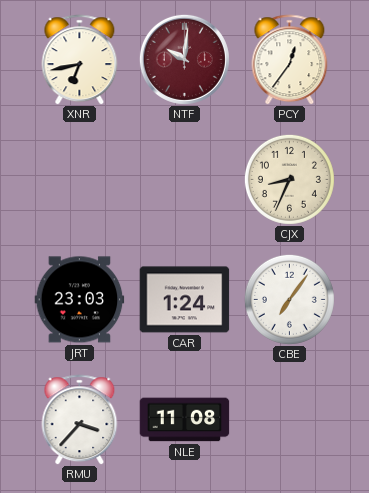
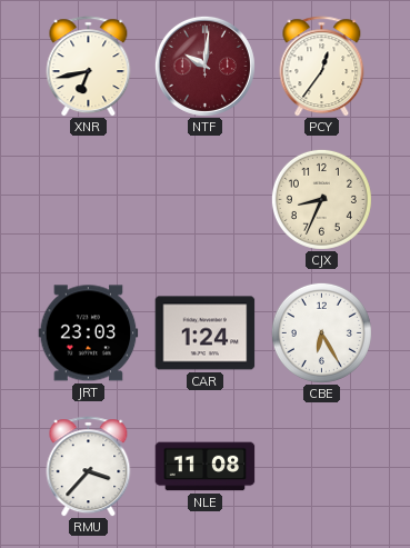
CBE: 7:06 -> 6:25
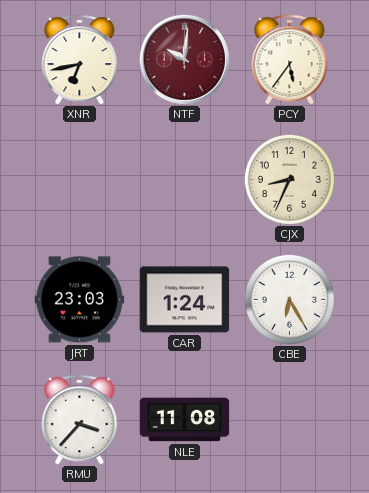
PCY: 12:36 -> 5:36
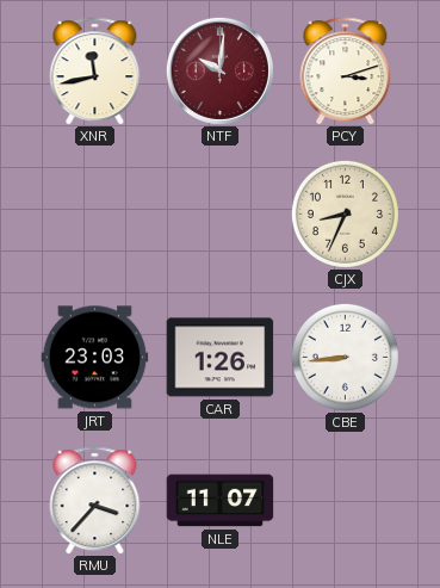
XNR: 6:43 -> 11:43
PCY: 5:36 -> 3:12
CAR: 1:24 -> 1:26
CBE: 6:25 -> 8:44
NLE: 11:08 -> 11:07
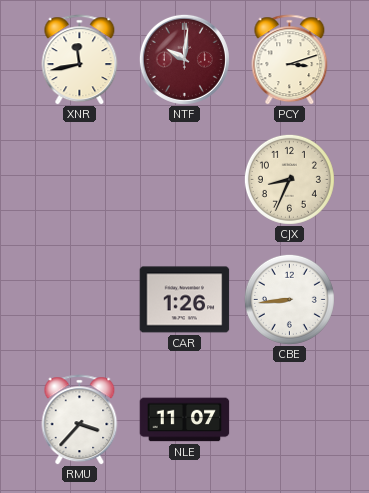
JRT: 23:03 -> none
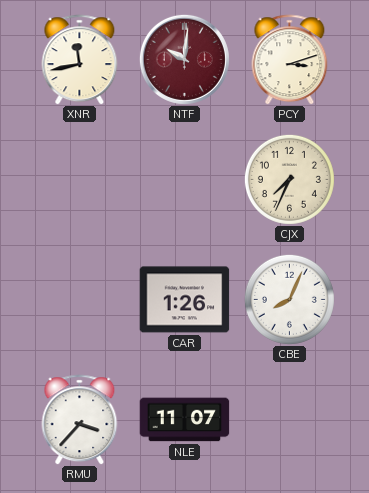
CJX: 8:34 -> 7:34
CBE: 8:44 -> 8:04
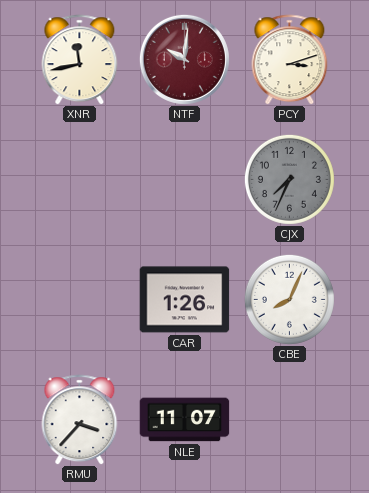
CJX dial: cream -> grey
